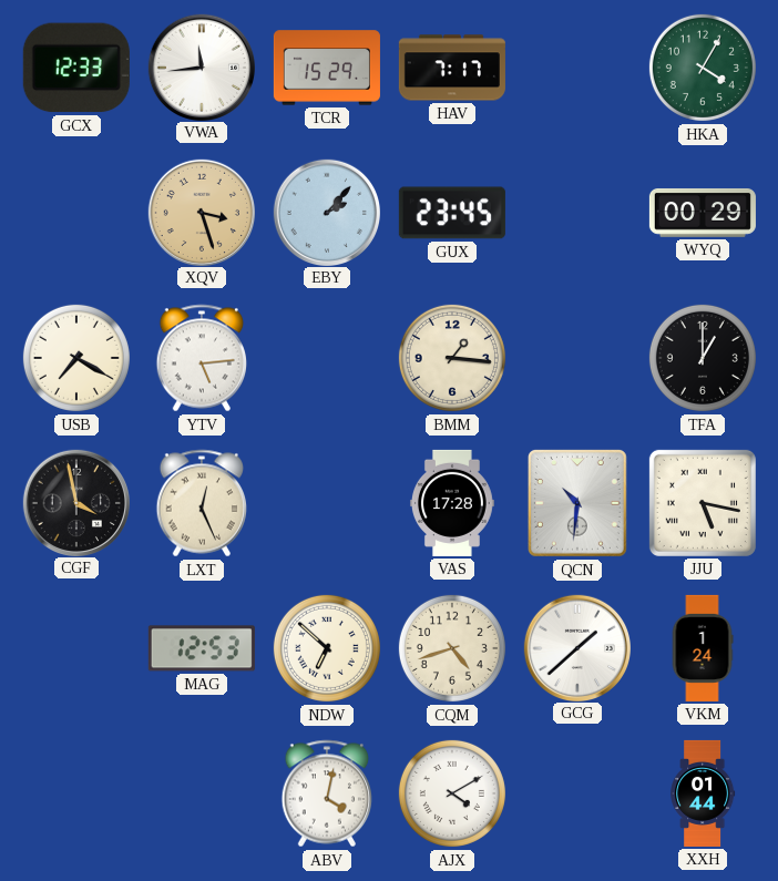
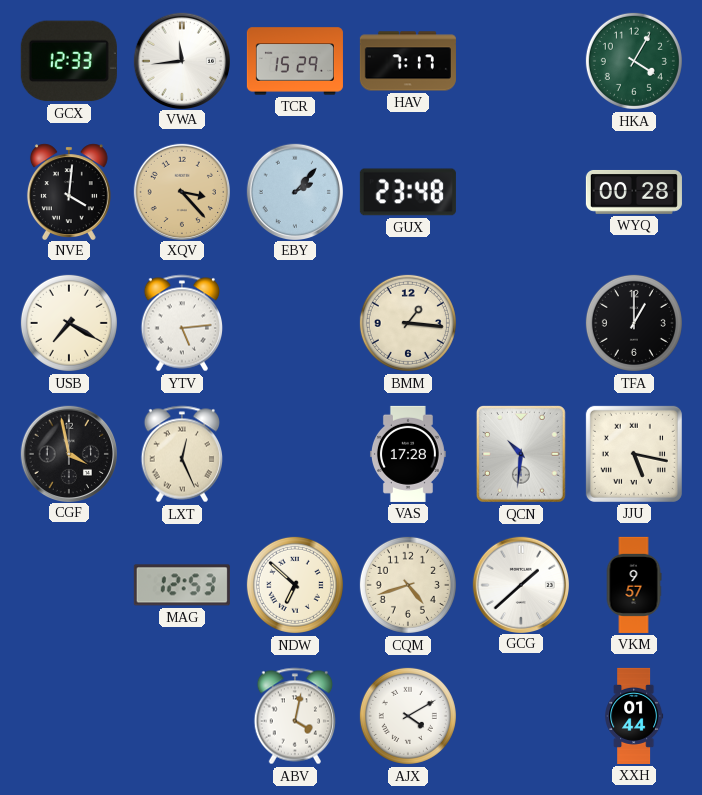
NVE: none -> 4:01
XQV: 3:27 -> 3:23
GUX: 23:45 -> 23:48
WYQ: 00:29 -> 00:28
VKM: 1:24 -> 9:57
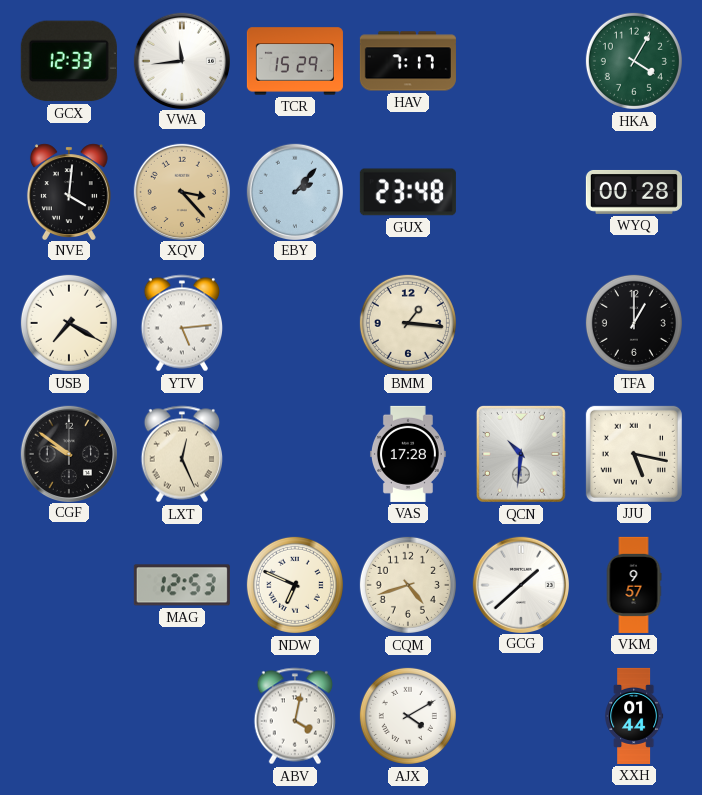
CGF: 3:58 -> 9:51
NDW: 6:52 -> 6:49
